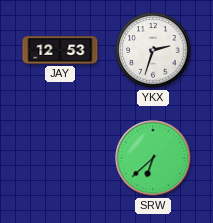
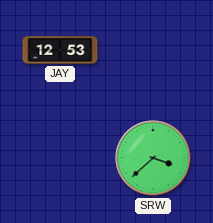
YKX: 2:33 -> none
SRW: 6:38 -> 3:38
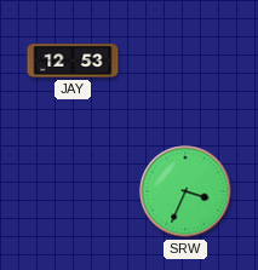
SRW: 3:38 -> 3:34
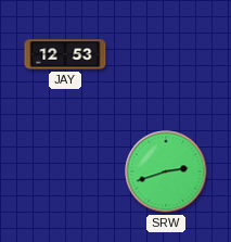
SRW: 3:34 -> 2:42
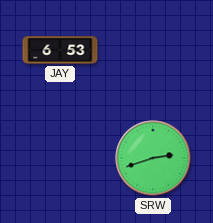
JAY: 12:53 -> 6:53
